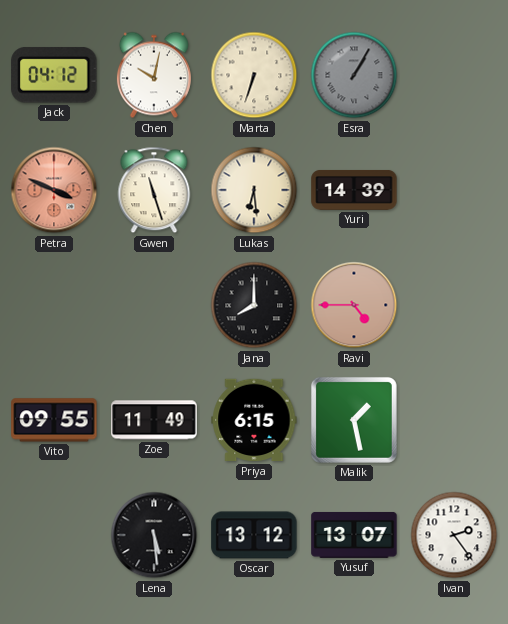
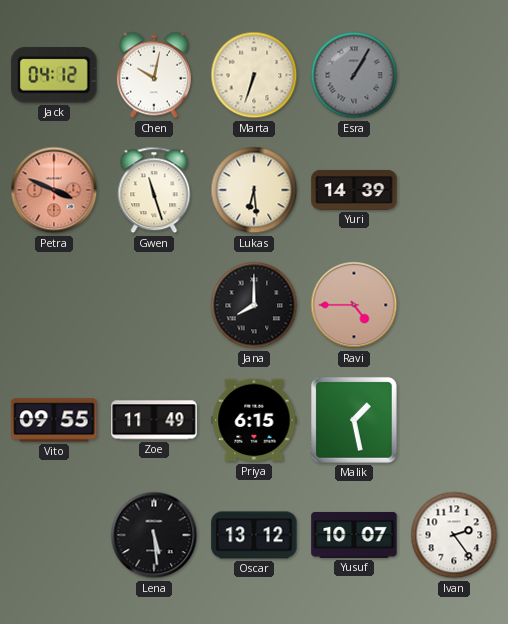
Yusuf: 13:07 -> 10:07
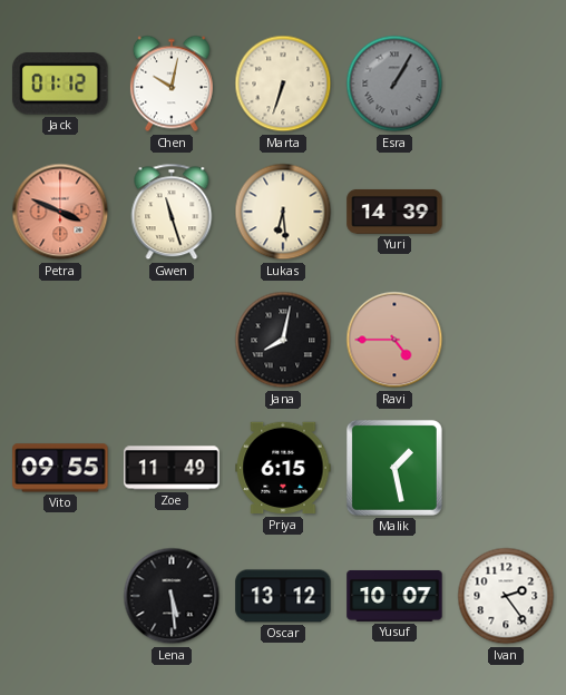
Jack: 04:12 -> 01:12
Jana: 8:00 -> 8:02
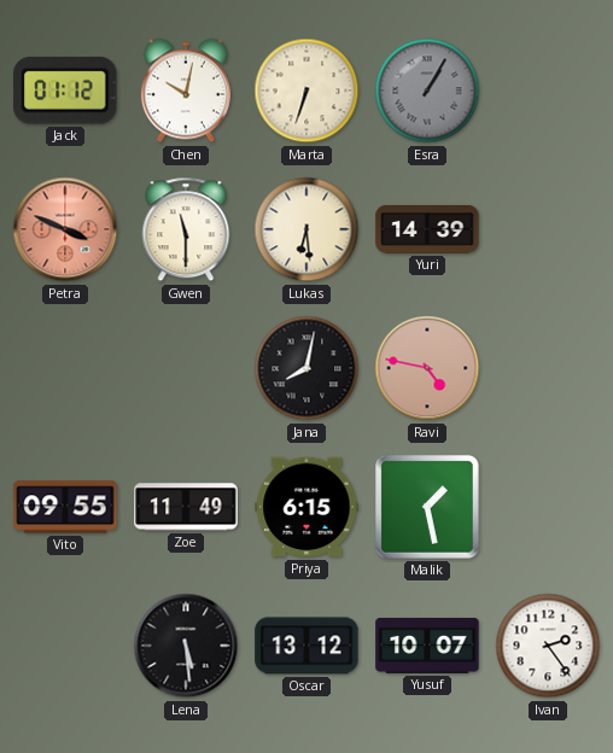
Gwen: 11:27 -> 11:30
Ravi: 4:45 -> 4:47
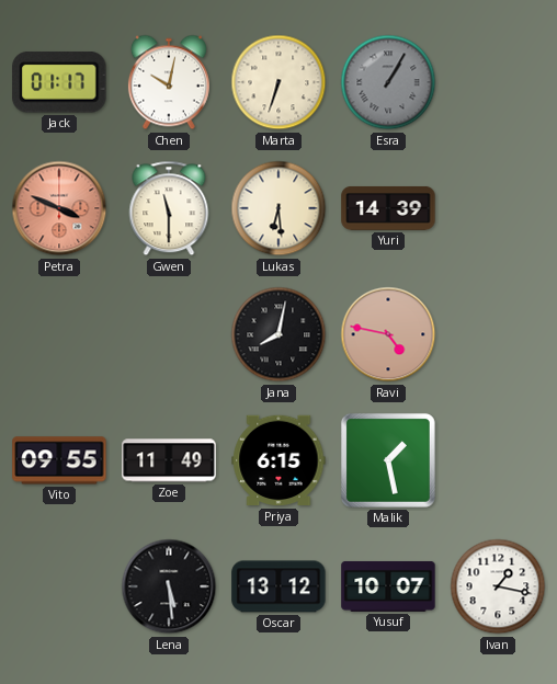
Jack: 01:12 -> 01:17
Ivan: 2:24 -> 1:17
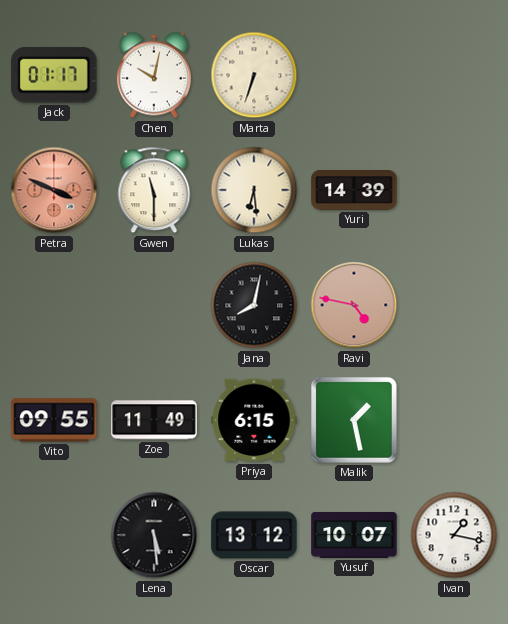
Esra: 1:05 -> none
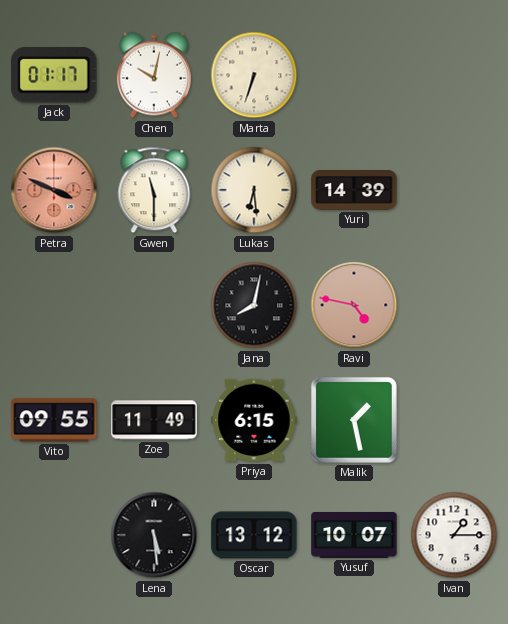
Ivan: 1:17 -> 1:15
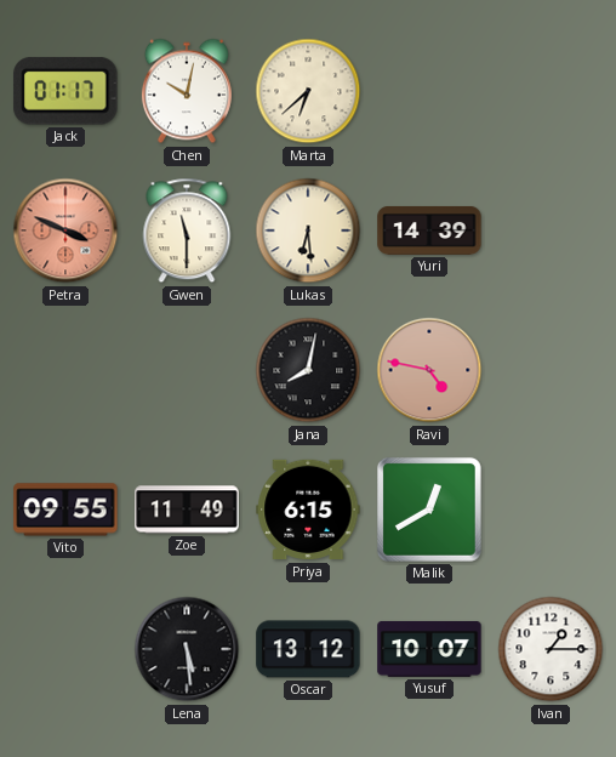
Marta: 6:33 -> 6:38
Malik: 1:28 -> 12:40
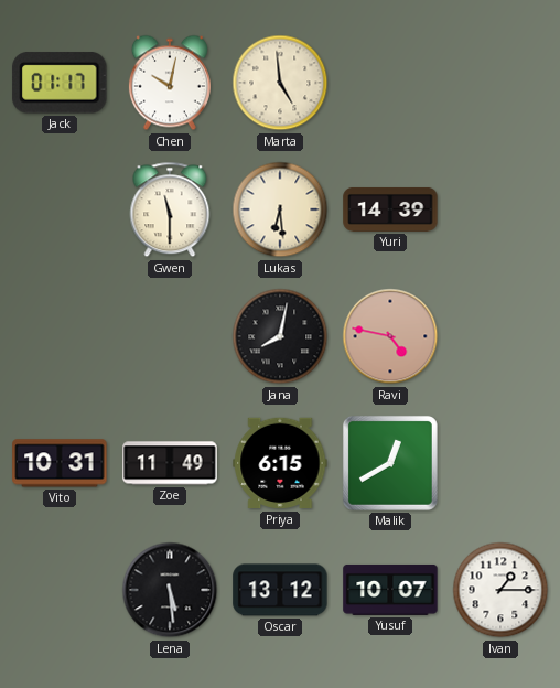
Marta: 6:38 -> 4:59
Petra: 3:49 -> none
Vito: 09:55 -> 10:31
